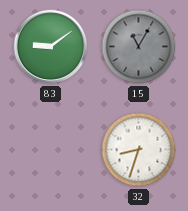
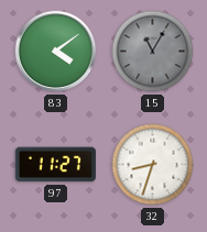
83: 9:09 -> 4:09
97: none -> 11:27
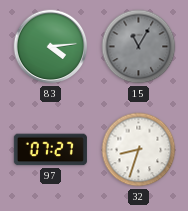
83: 4:09 -> 4:14
97: 11:27 -> 07:27
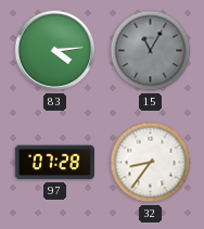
97: 07:27 -> 07:28
32: 8:33 -> 8:36
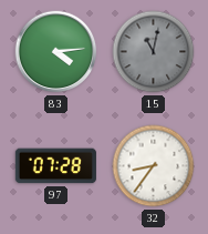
15: 11:05 -> 11:02
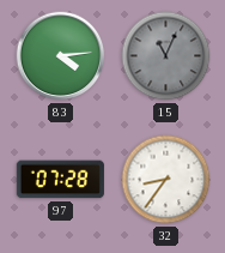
15: 11:02 -> 11:04
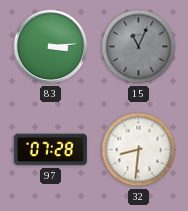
83: 4:14 -> 3:14
32: 8:36 -> 8:31
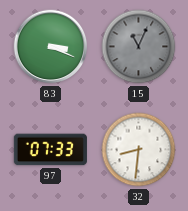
83: 3:14 -> 3:19
97: 07:28 -> 07:33
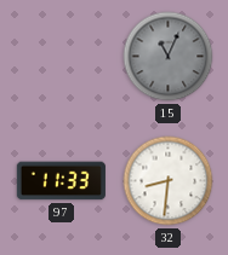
83: 3:19 -> none
97: 07:33 -> 11:33
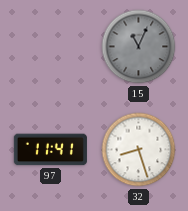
97: 11:33 -> 11:41
32: 8:31 -> 8:27
